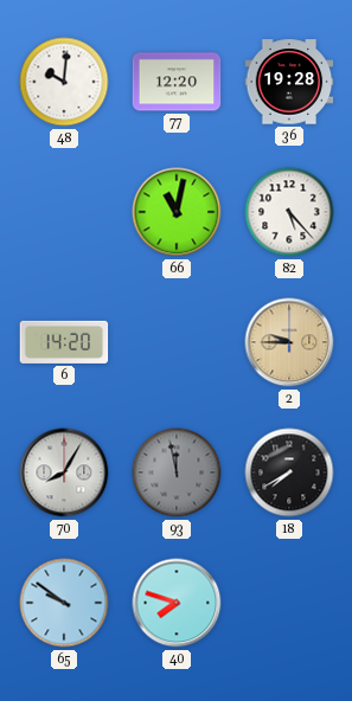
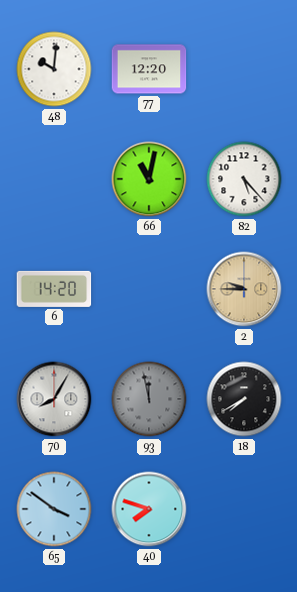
36: 19:28 -> none
65: 9:51 -> 3:51
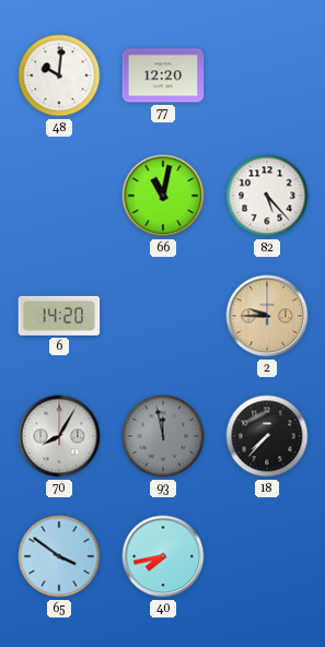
18: 7:40 -> 7:37
40: 7:48 -> 7:43
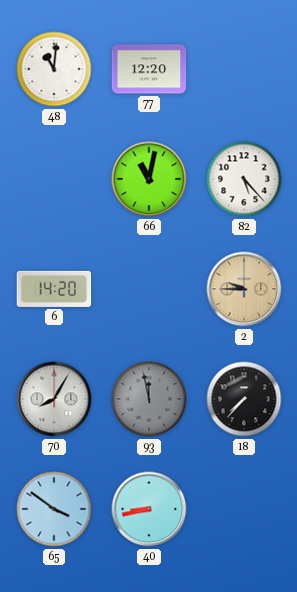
48: 10:01 -> 11:01
40: 7:43 -> 8:43
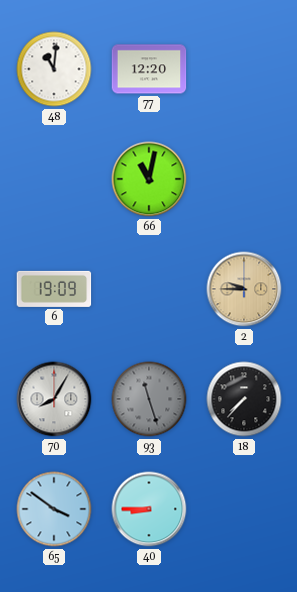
82: 5:23 -> none
6: 14:20 -> 19:09
93: 11:58 -> 11:27
40: 8:43 -> 8:45
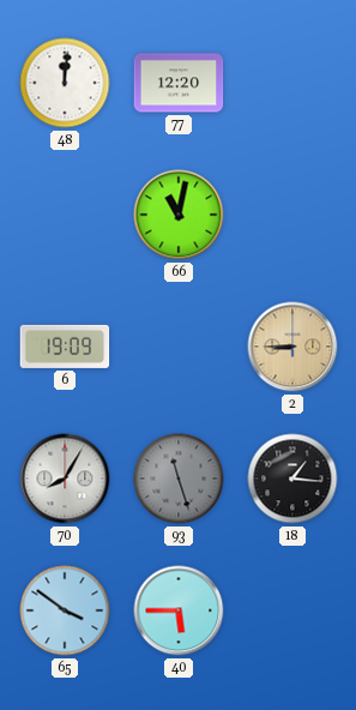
48: 11:01 -> 12:01
2: 9:45 -> 8:45
18: 7:37 -> 1:16
40: 8:45 -> 5:45
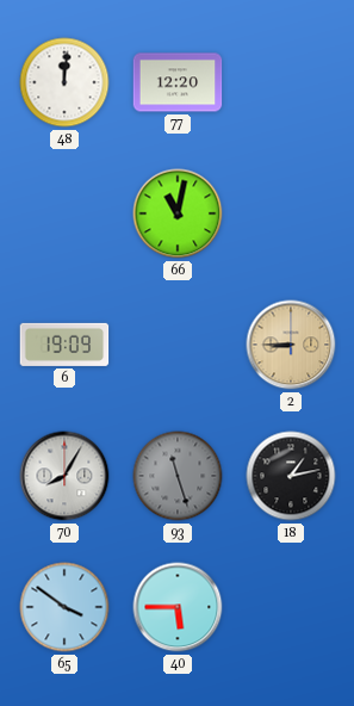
18: 1:16 -> 1:13
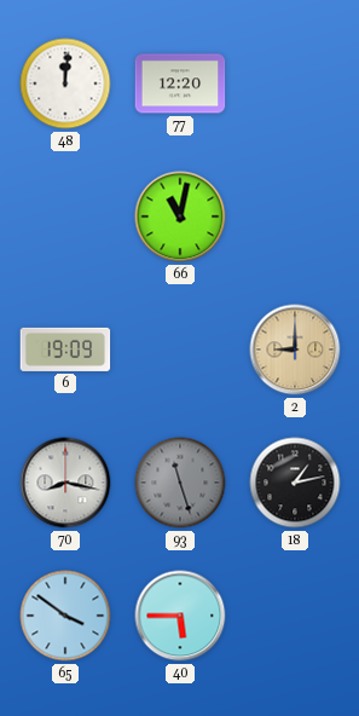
2: 8:45 -> 9:00
70: 8:05 -> 8:17
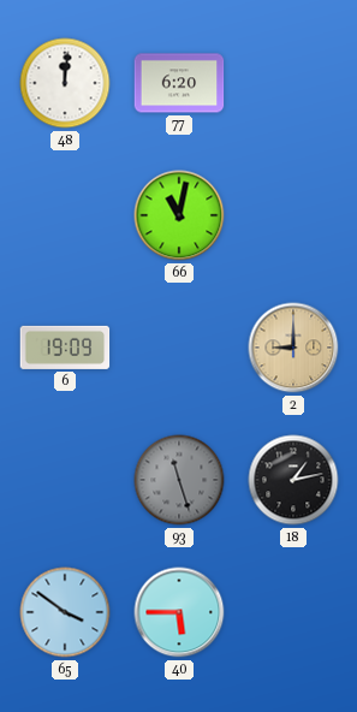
77: 12:20 -> 6:20
70: 8:17 -> none
